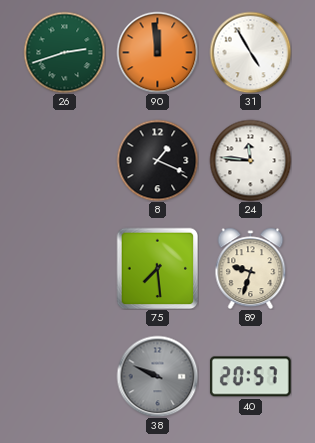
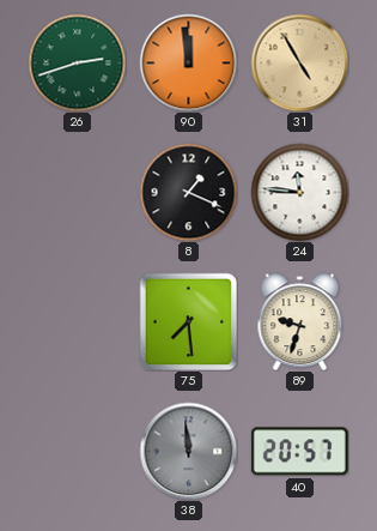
31 dial: white -> champagne
38: 9:49 -> 11:59
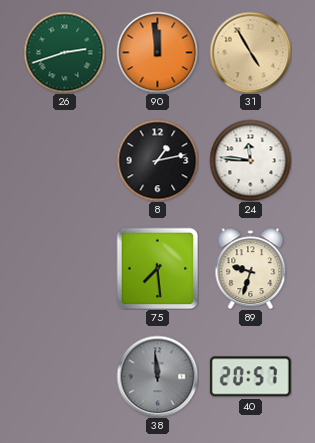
8: 1:19 -> 1:13
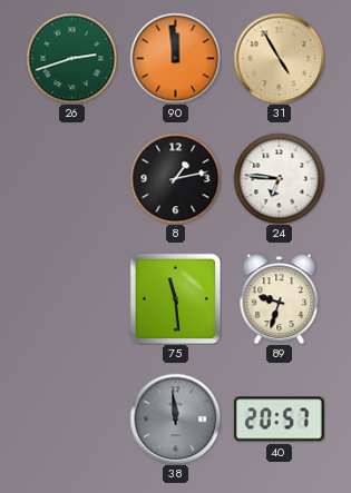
24: 11:46 -> 6:46
75: 7:29 -> 11:29
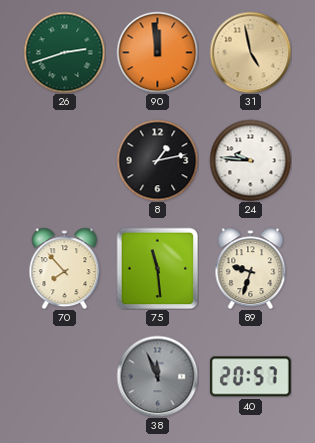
31: 4:55 -> 4:58
24: 6:46 -> 9:46
70: none -> 7:53
38: 11:59 -> 11:56
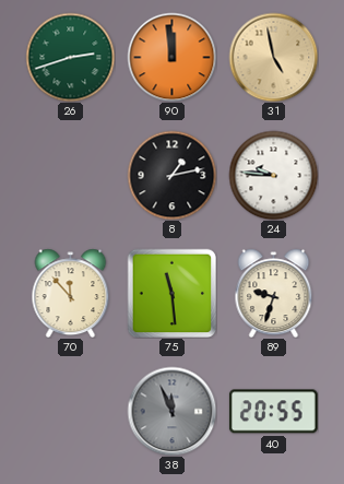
70: 7:53 -> 11:53
40: 20:57 -> 20:55
